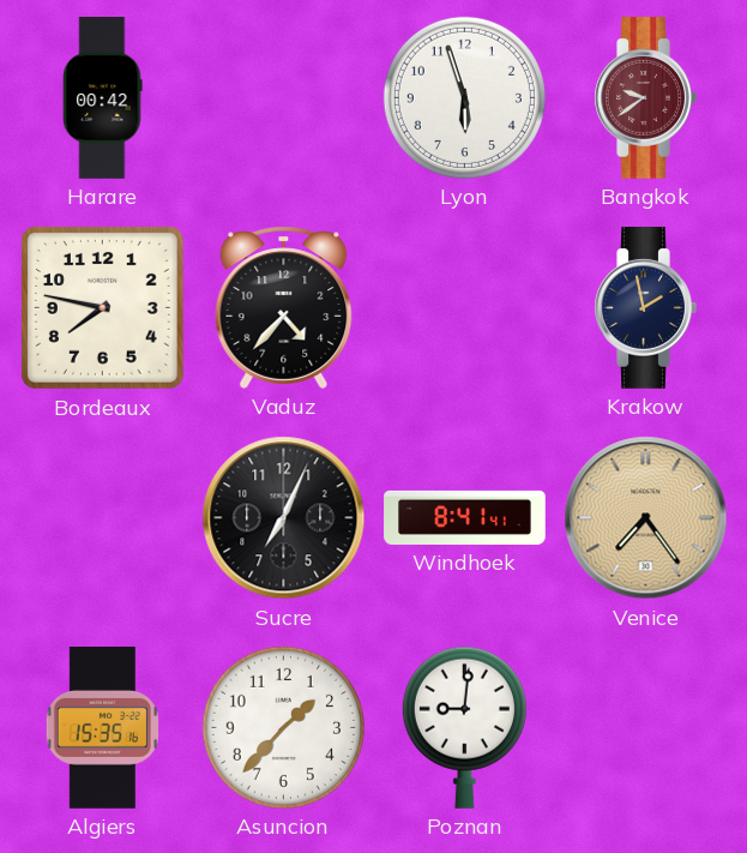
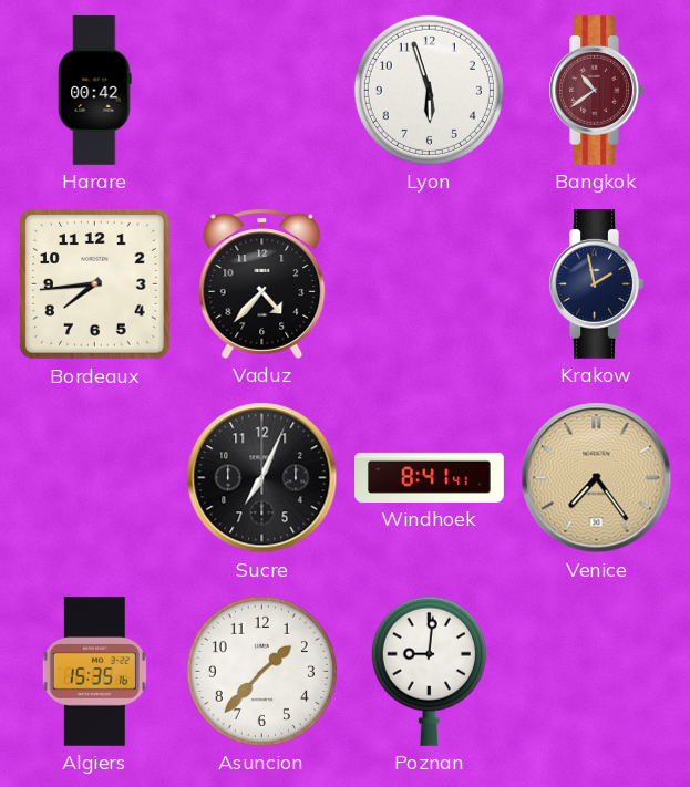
Bangkok: 9:39 -> 10:39
Bordeaux: 7:47 -> 7:44
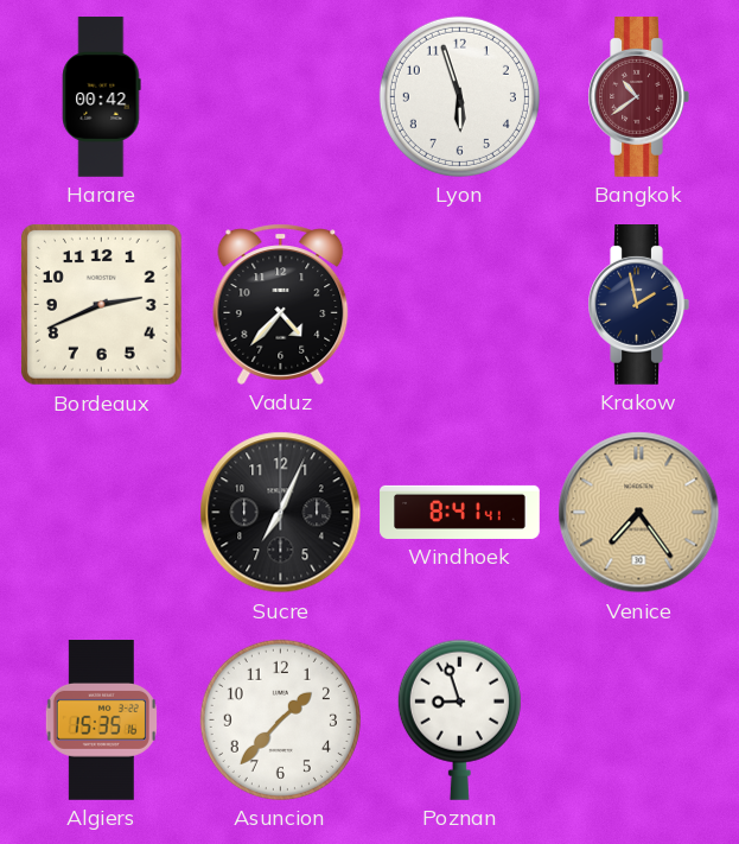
Bordeaux: 7:44 -> 2:41
Poznan: 9:01 -> 8:57
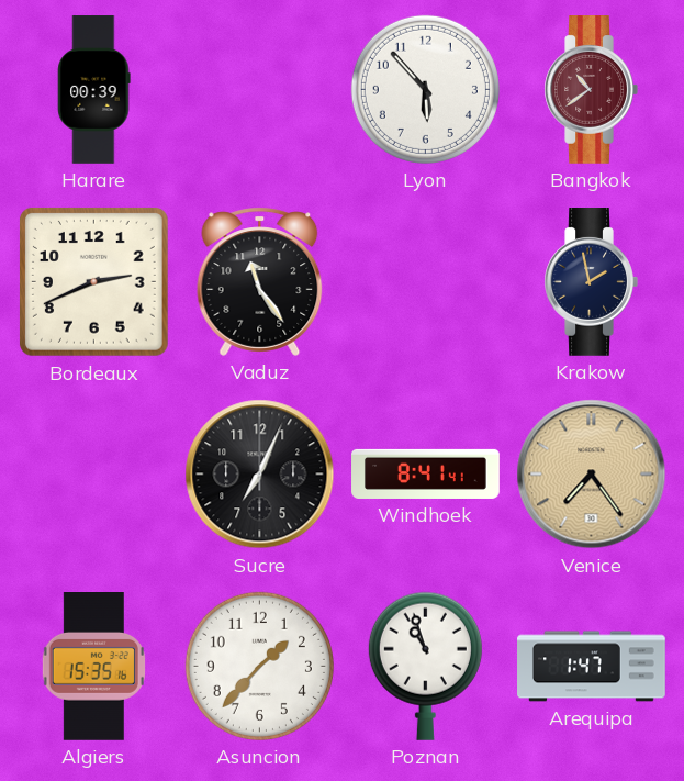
Harare: 00:42 -> 00:39
Lyon: 5:57 -> 5:53
Vaduz: 4:37 -> 11:24
Poznan: 8:57 -> 10:57
Arequipa: none -> 1:47
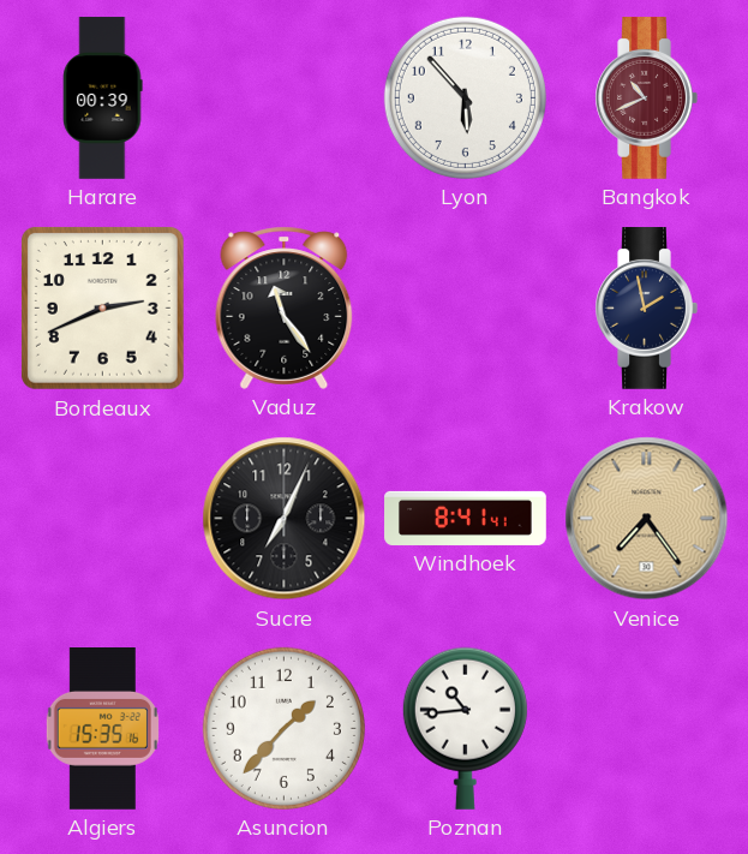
Bangkok: 10:39 -> 10:41
Poznan: 10:57 -> 10:44
Arequipa: 1:47 -> none
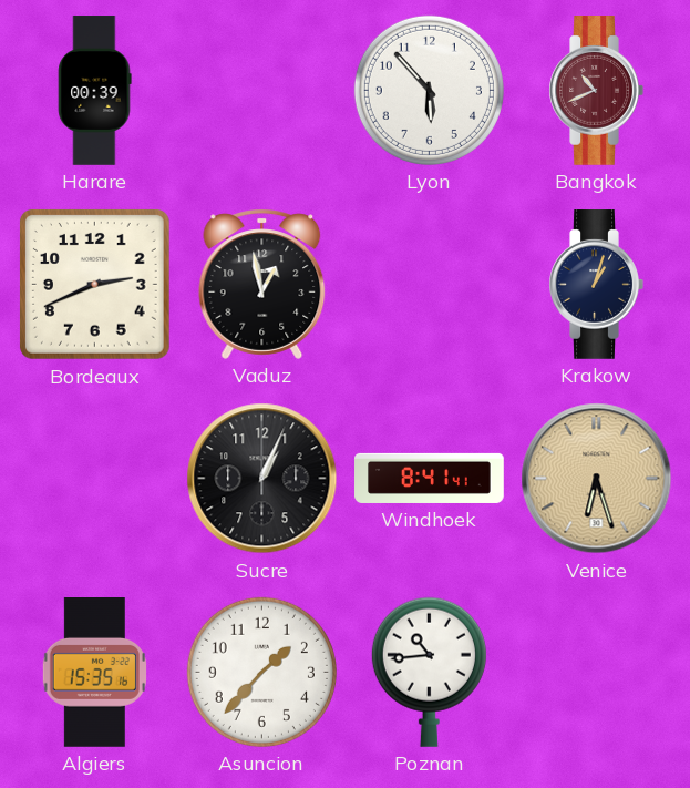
Vaduz: 11:24 -> 12:58
Krakow: 1:58 -> 1:03
Sucre: 7:04 -> 1:04
Venice: 7:24 -> 6:27
